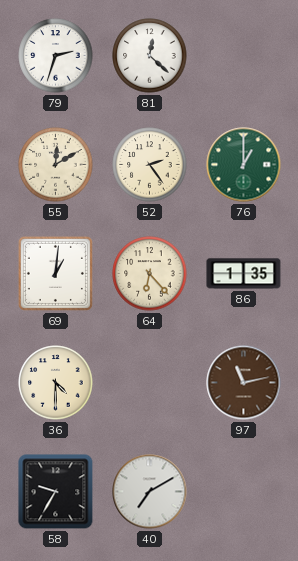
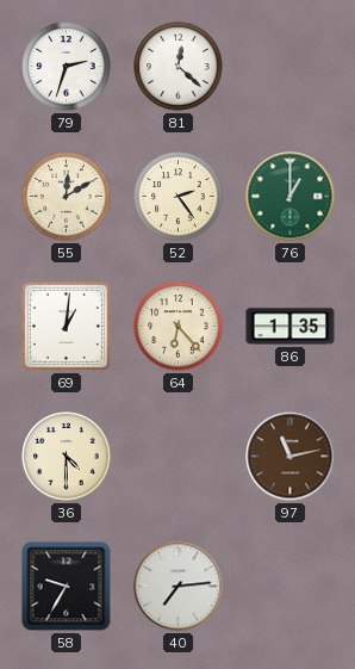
40: 7:10 -> 7:14
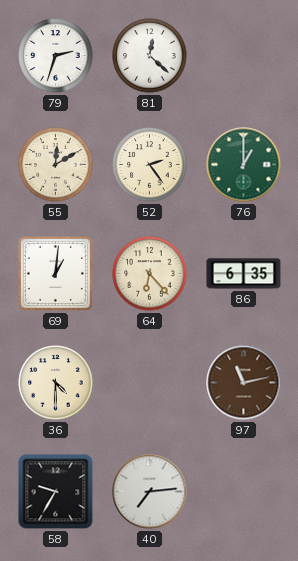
86: 1:35 -> 6:35
